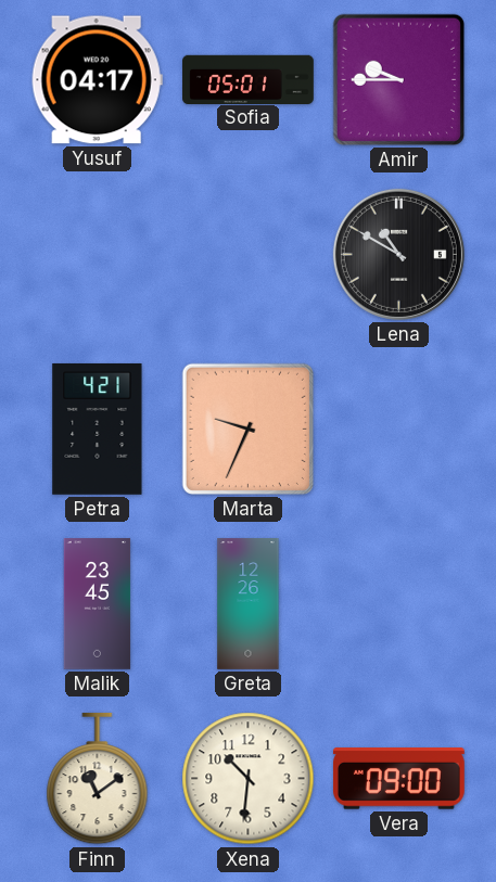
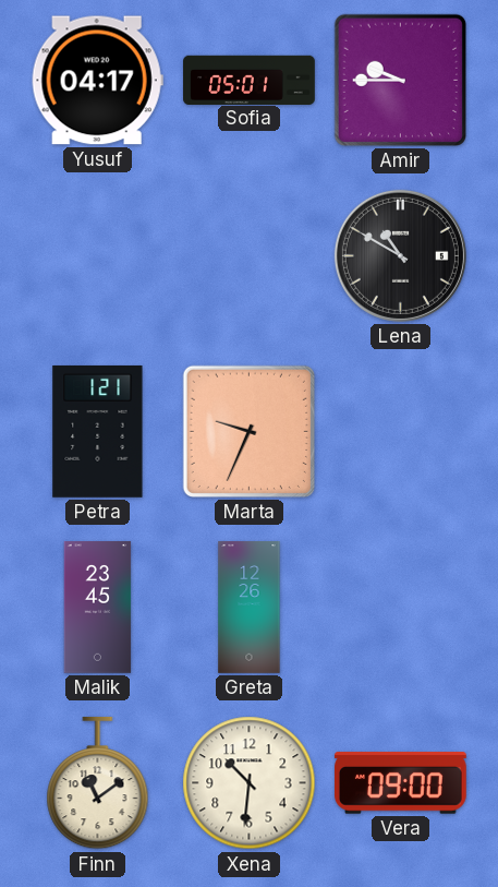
Petra: 4:21 -> 1:21
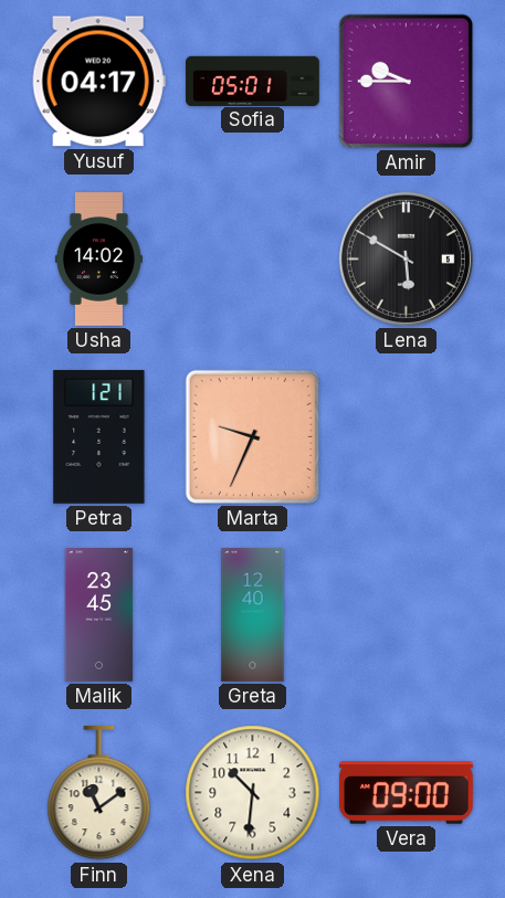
Usha: none -> 14:02
Lena: 10:50 -> 5:50
Greta: 12:26 -> 12:40
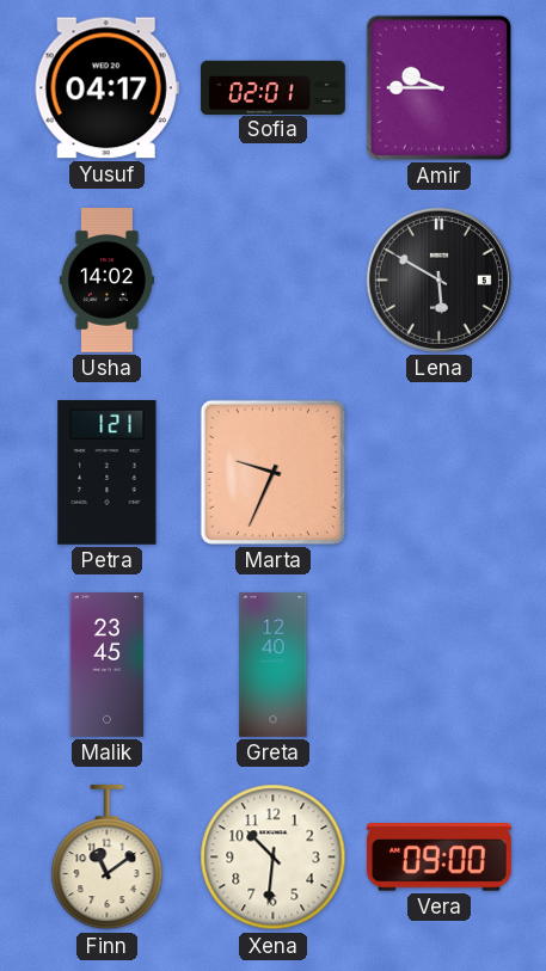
Sofia: 05:01 -> 02:01
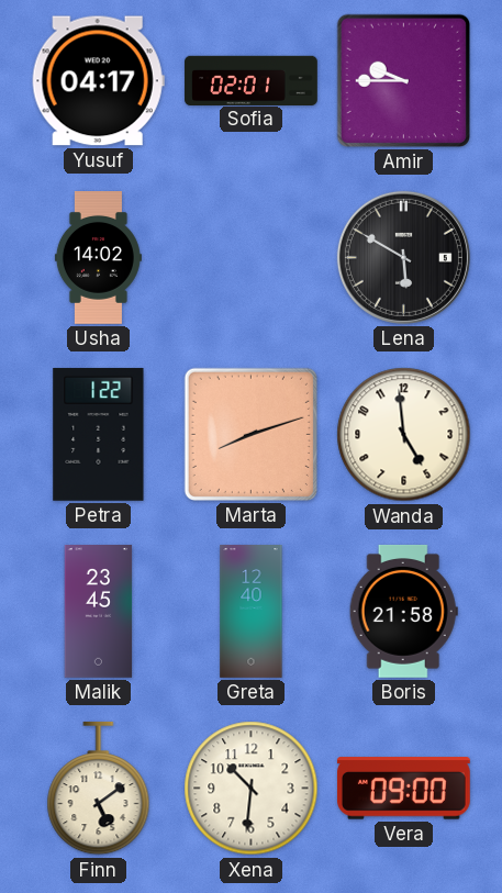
Petra: 1:21 -> 1:22
Marta: 9:34 -> 8:12
Wanda: none -> 4:59
Boris: none -> 21:58
Finn: 11:09 -> 5:09
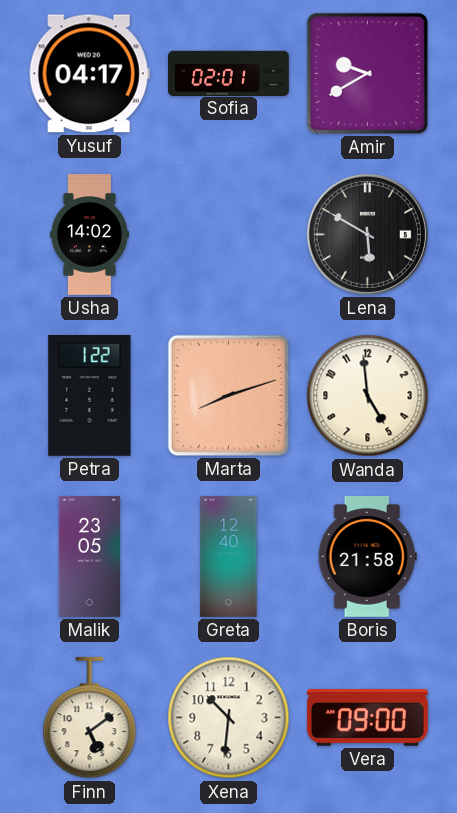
Amir: 9:45 -> 9:40
Malik: 23:45 -> 23:05
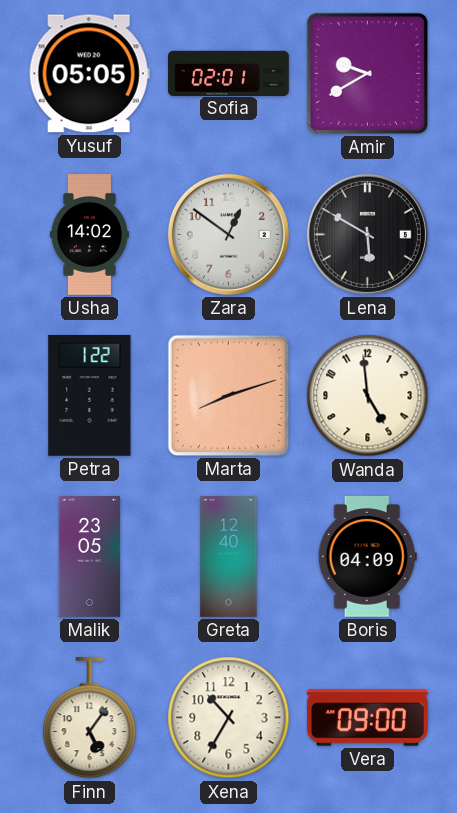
Yusuf: 04:17 -> 05:05
Zara: none -> 12:51
Boris: 21:58 -> 04:09
Finn: 5:09 -> 5:06
Xena: 10:31 -> 10:35
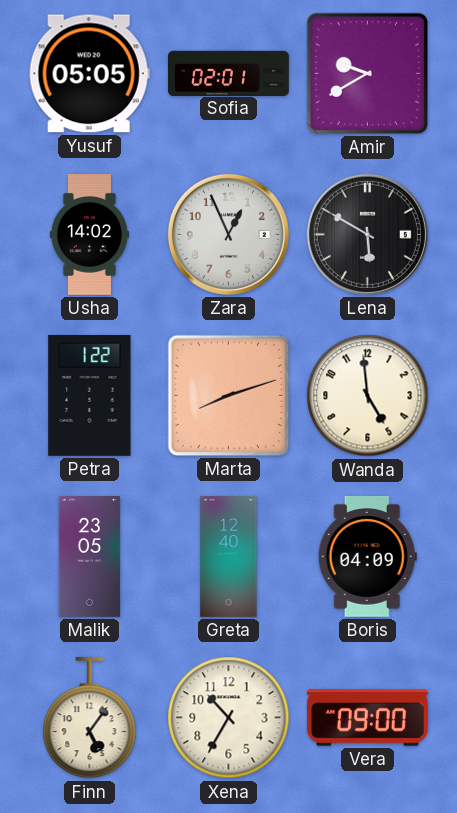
Zara: 12:51 -> 12:56
